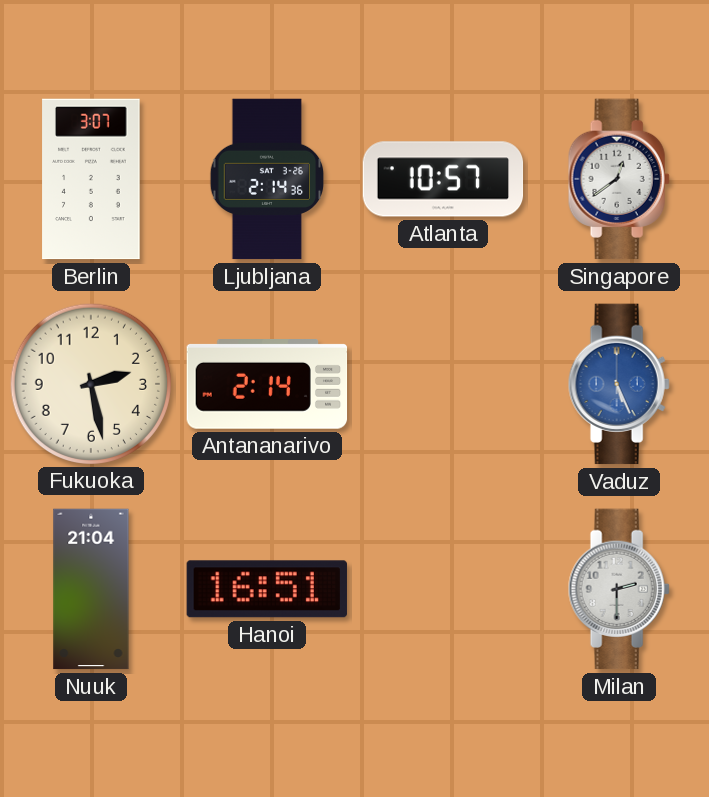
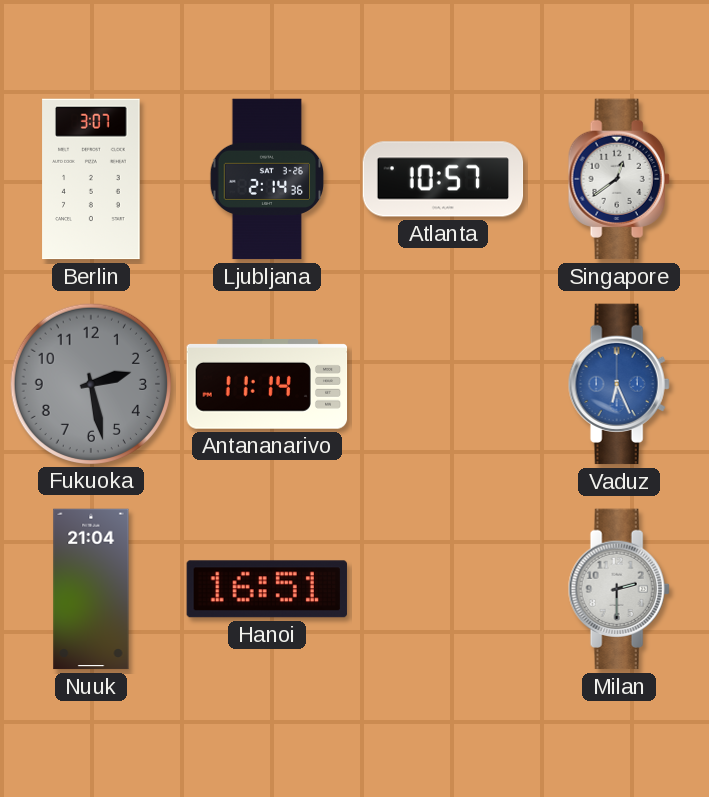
Fukuoka dial: cream -> grey
Antananarivo: 2:14 -> 11:14
Vaduz: 5:26 -> 6:26
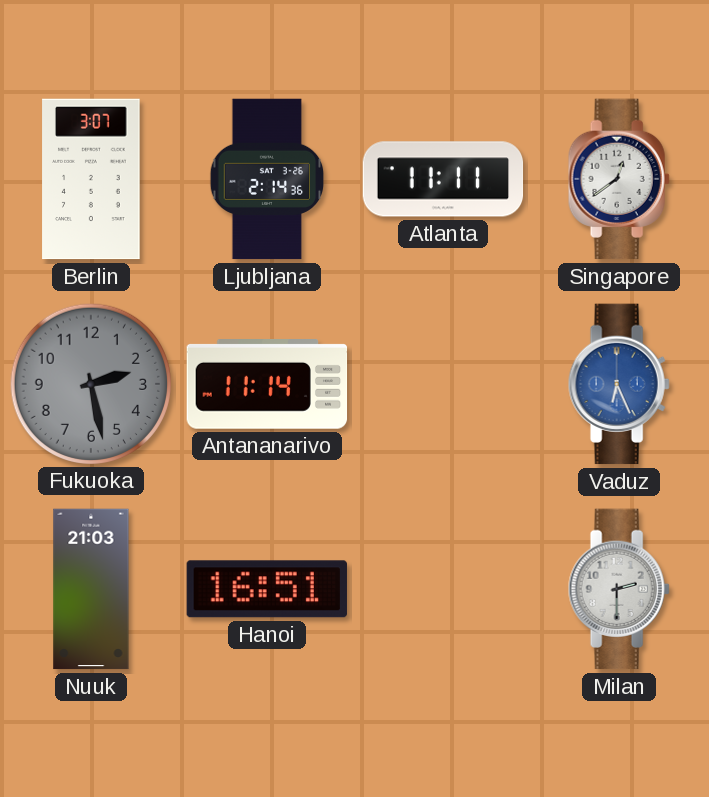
Atlanta: 10:57 -> 11:11
Nuuk: 21:04 -> 21:03
